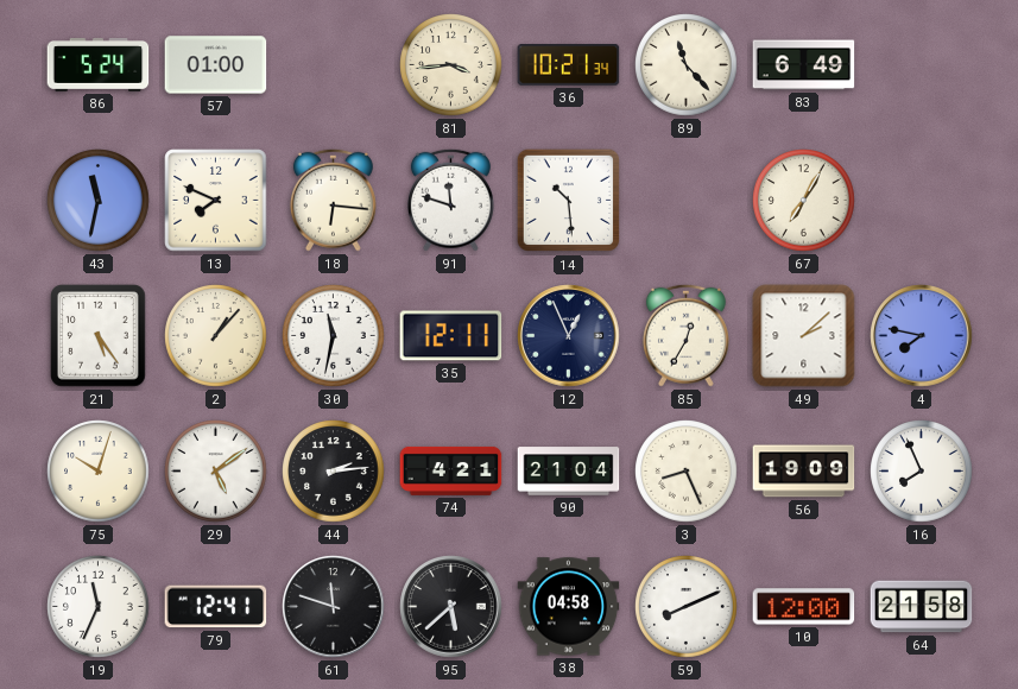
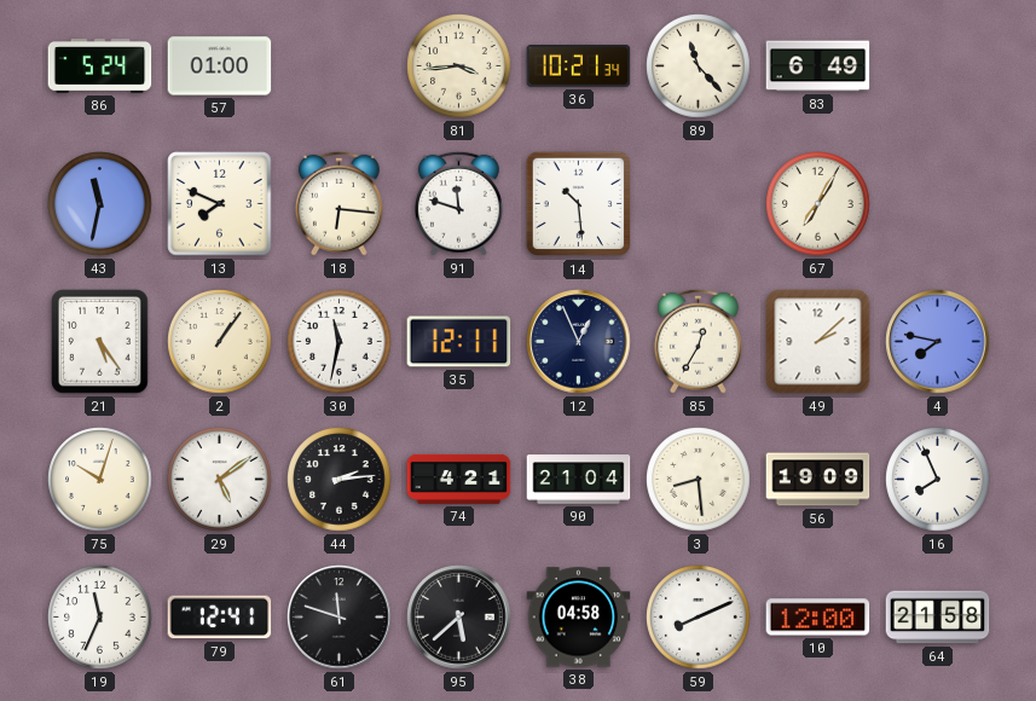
2: 1:07 -> 1:06
3: 8:26 -> 8:29
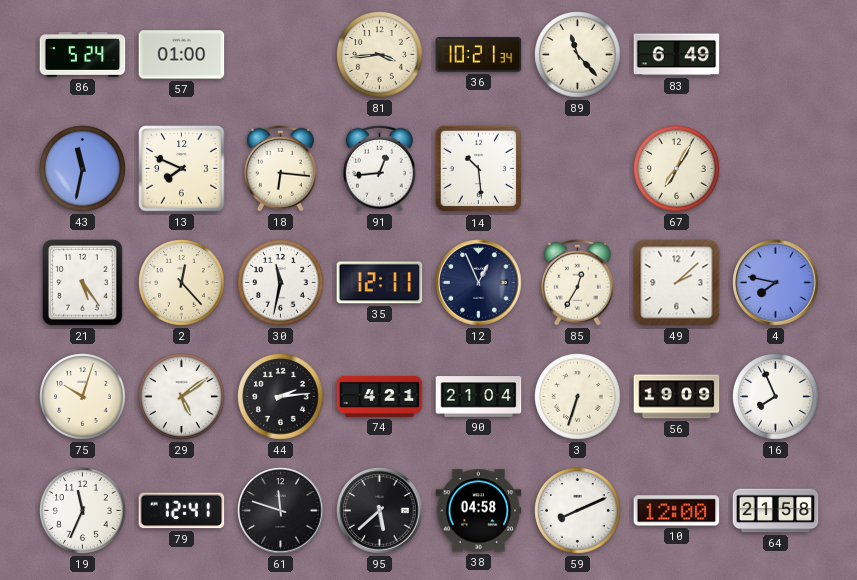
91: 11:48 -> 12:44
2: 1:06 -> 12:23
3: 8:29 -> 6:33
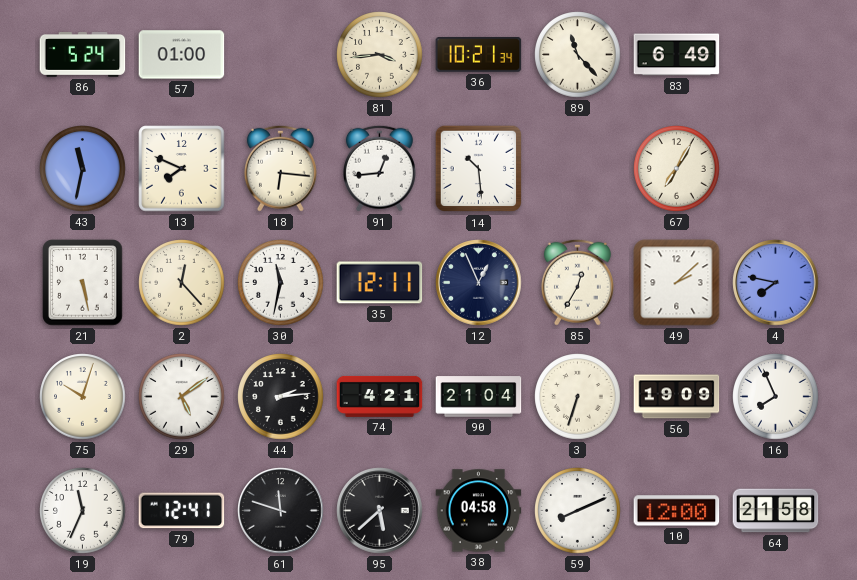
21: 5:24 -> 5:28
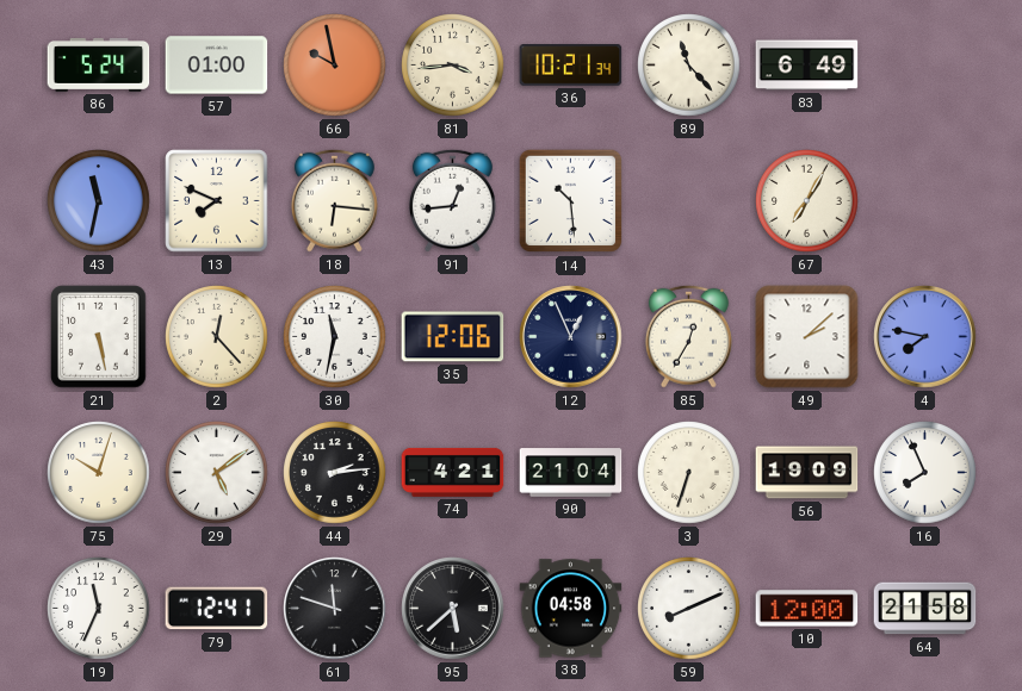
66: none -> 9:58
35: 12:11 -> 12:06
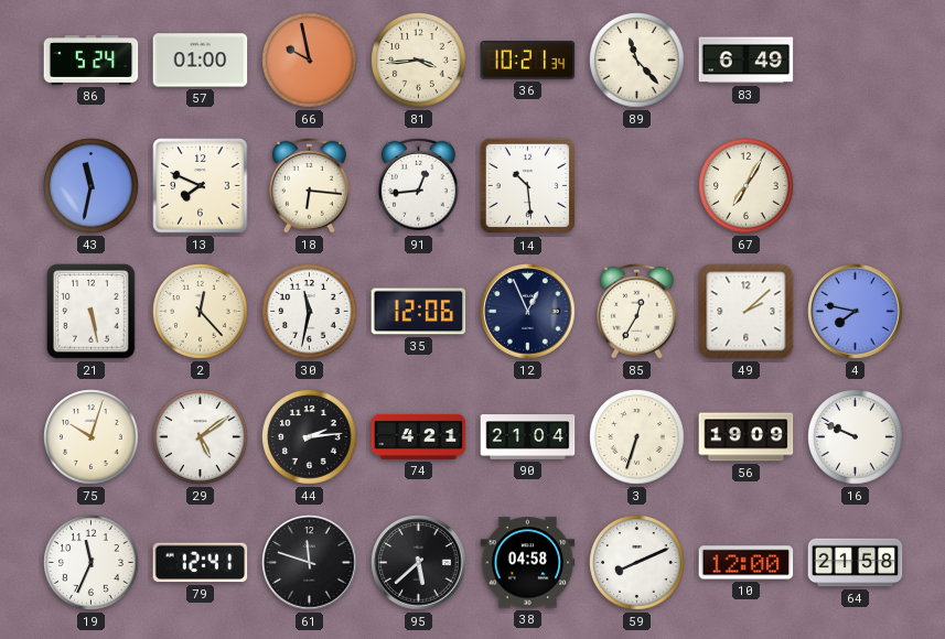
16: 7:56 -> 9:49
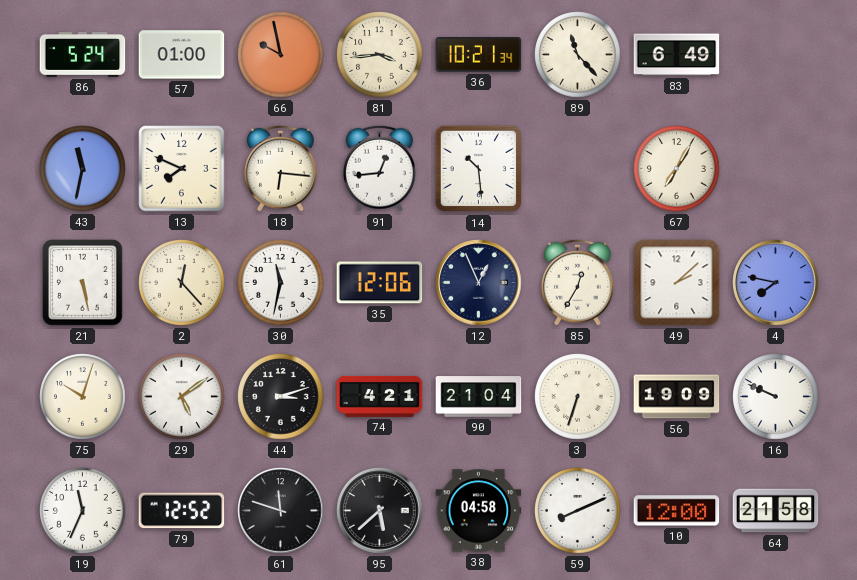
44: 2:14 -> 3:12
79: 12:41 -> 12:52
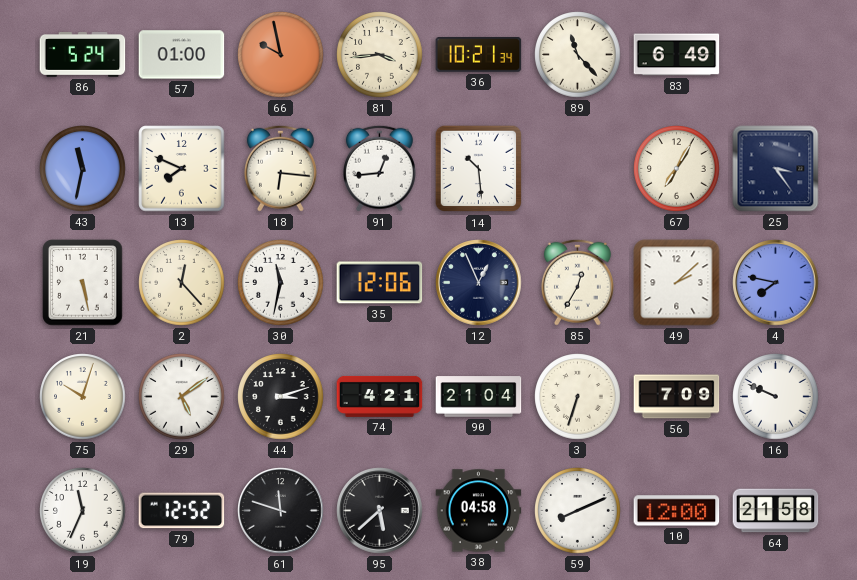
25: none -> 3:24
56: 19:09 -> 7:09
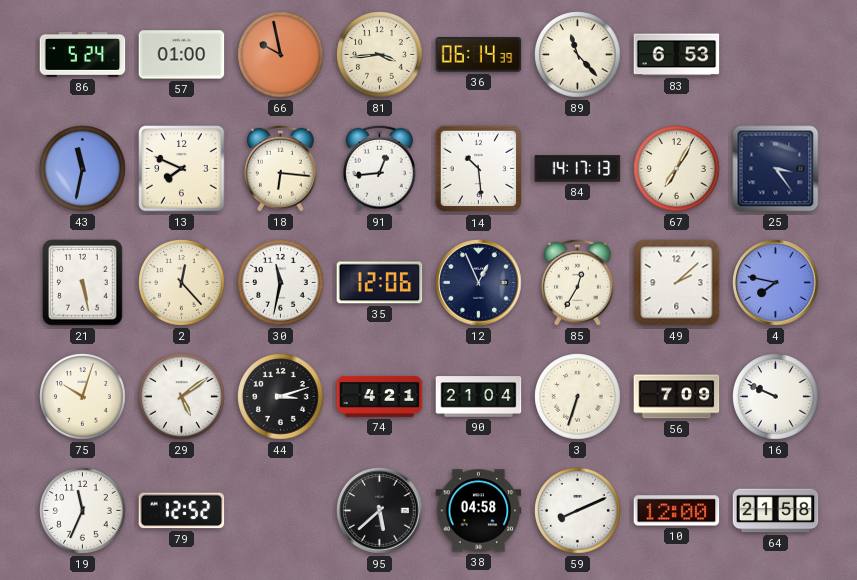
36: 10:21 -> 06:14
83: 6:49 -> 6:53
84: none -> 14:17
61: 11:48 -> none
